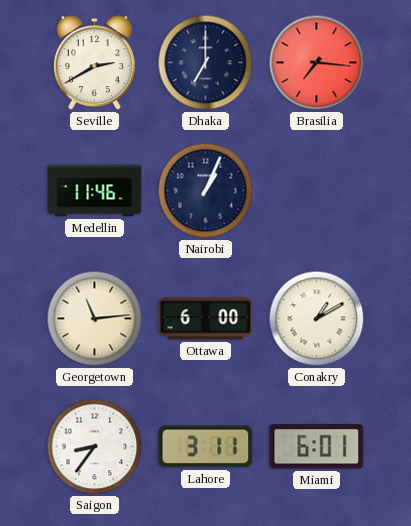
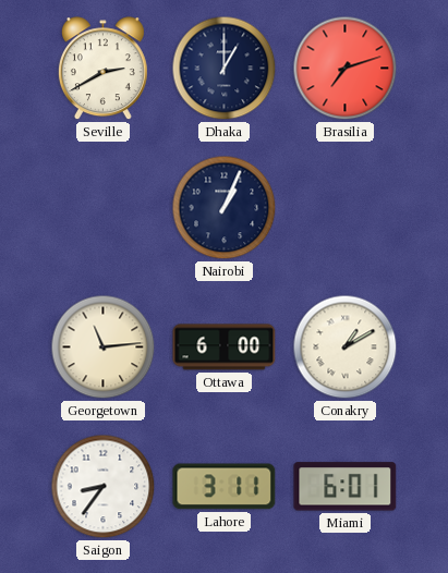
Dhaka: 7:00 -> 1:00
Brasilia: 7:16 -> 7:12
Medellin: 11:46 -> none
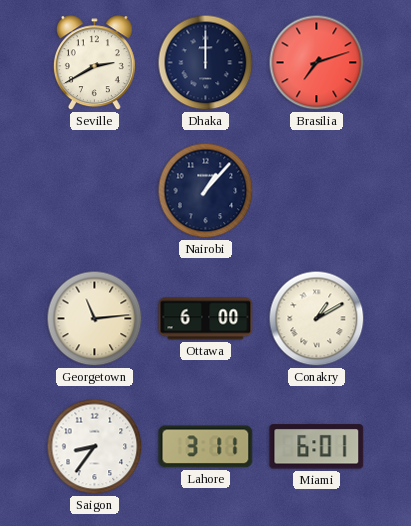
Dhaka: 1:00 -> 12:00
Nairobi: 1:04 -> 1:07
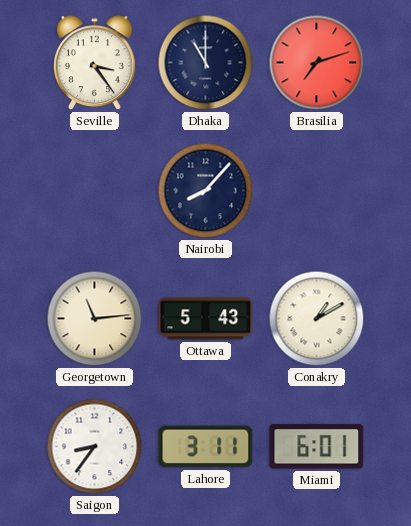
Seville: 2:40 -> 3:24
Dhaka: 12:00 -> 11:00
Nairobi: 1:07 -> 8:07
Ottawa: 6:00 -> 5:43
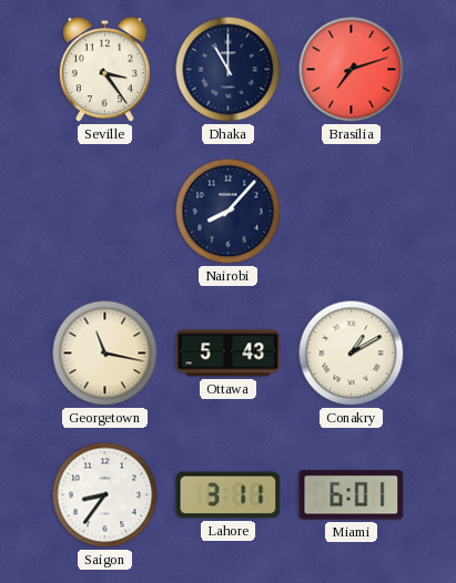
Georgetown: 11:14 -> 11:17
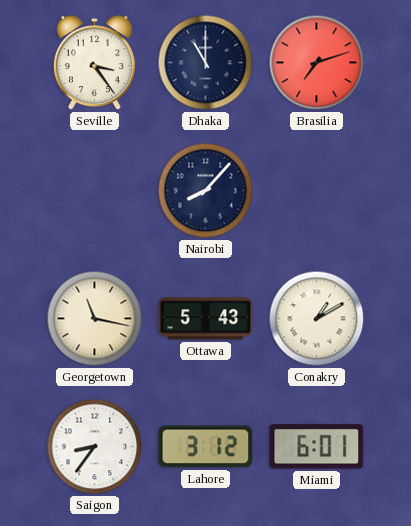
Lahore: 3:11 -> 3:12
